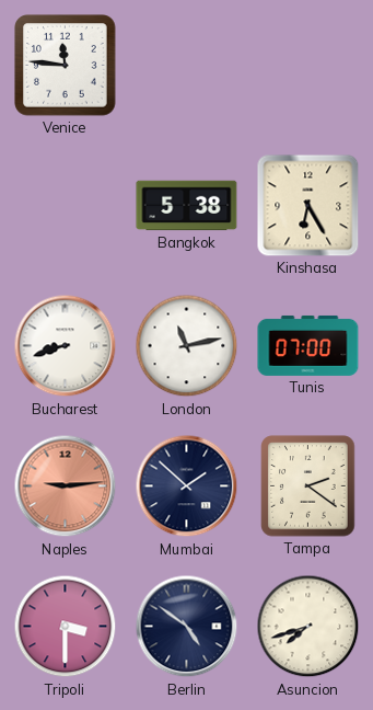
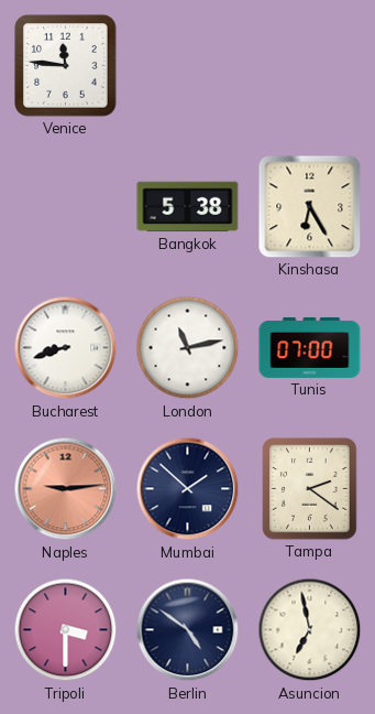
Asuncion: 7:42 -> 6:58
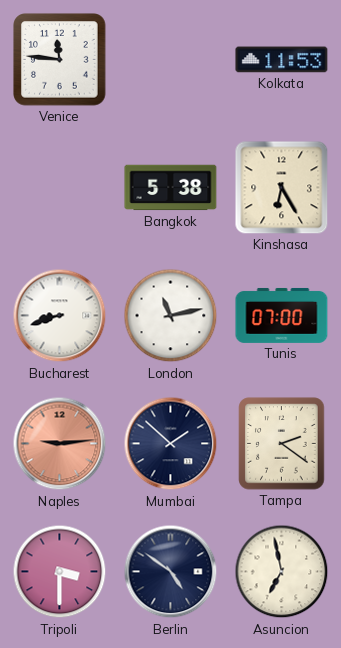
Kolkata: none -> 11:53
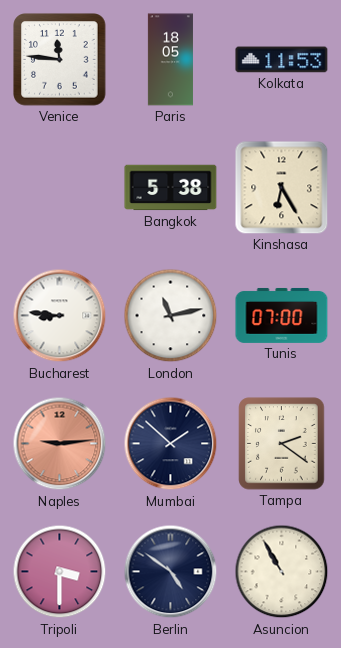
Paris: none -> 18:05
Bucharest: 8:42 -> 8:46
Asuncion: 6:58 -> 10:55
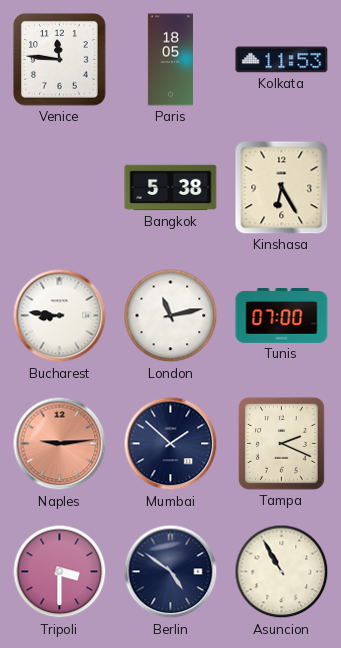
Tampa: 2:21 -> 2:19
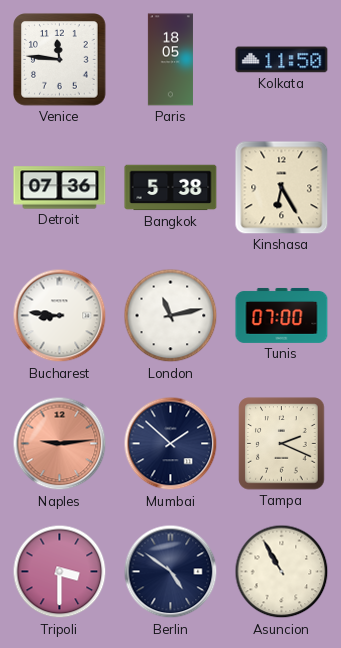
Kolkata: 11:53 -> 11:50
Detroit: none -> 07:36
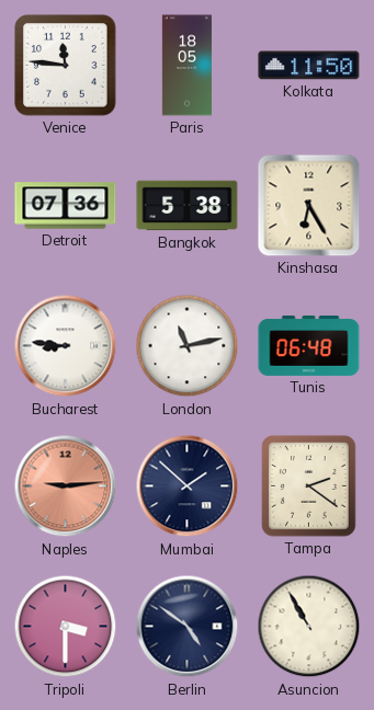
Tunis: 07:00 -> 06:48
Tampa: 2:19 -> 2:21
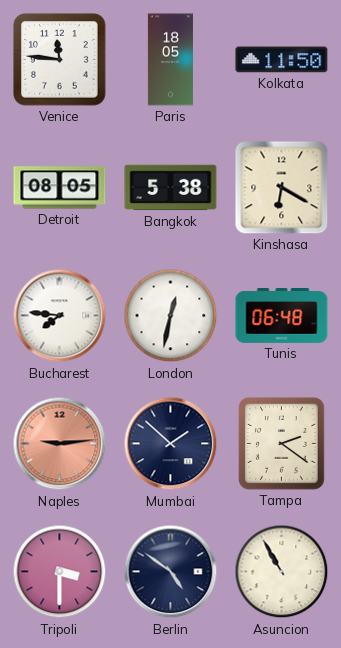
Detroit: 07:36 -> 08:05
Kinshasa: 6:25 -> 6:20
Bucharest: 8:46 -> 7:46
London: 11:13 -> 12:32
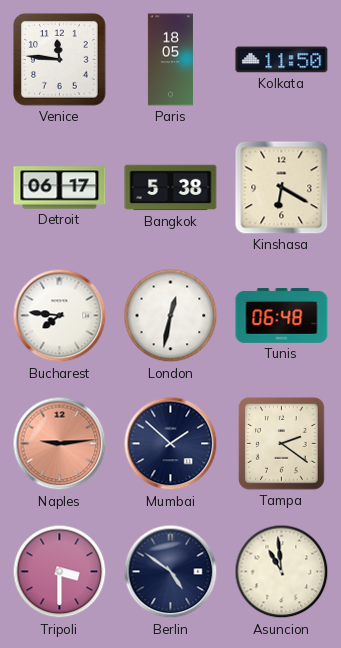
Detroit: 08:05 -> 06:17
Asuncion: 10:55 -> 10:59
